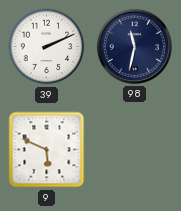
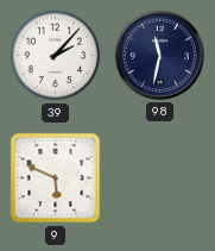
39: 2:11 -> 2:07
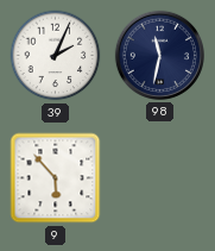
39: 2:07 -> 2:04
9: 5:49 -> 5:53
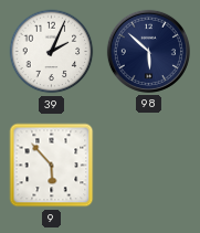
98: 11:32 -> 5:52
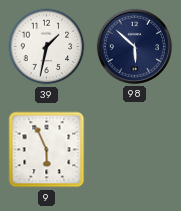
39: 2:04 -> 1:32
9: 5:53 -> 5:56
